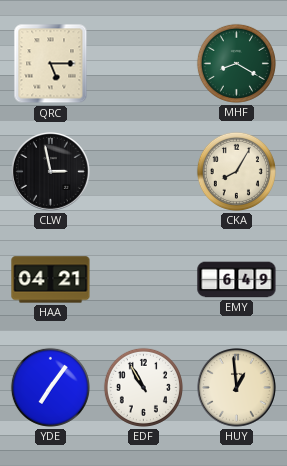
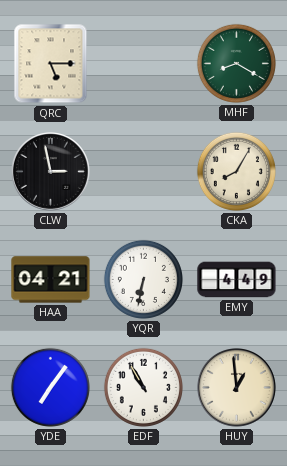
YQR: none -> 6:32
EMY: 6:49 -> 4:49
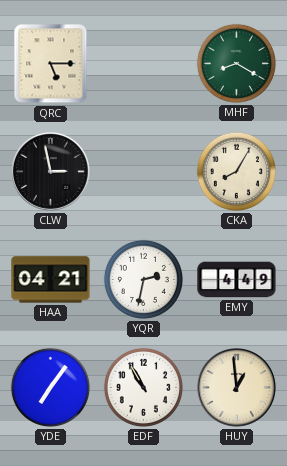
YQR: 6:32 -> 2:32
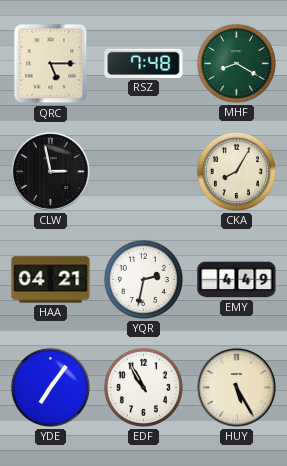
RSZ: none -> 7:48
HUY: 12:59 -> 5:25
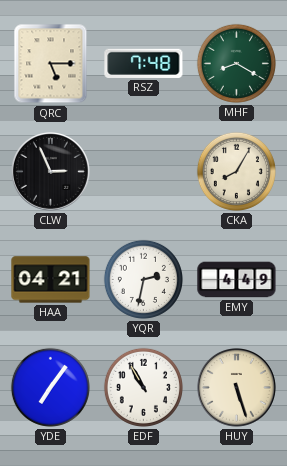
CLW: 2:58 -> 2:56
HUY: 5:25 -> 5:27
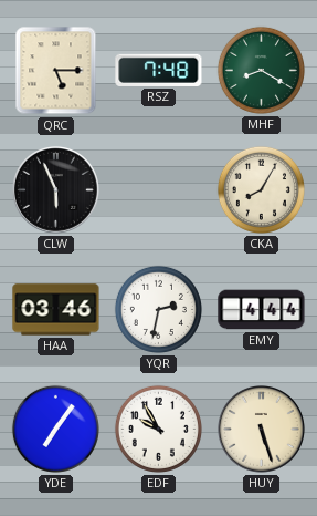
CLW: 2:56 -> 5:56
HAA: 04:21 -> 03:46
EMY: 4:49 -> 4:44
EDF: 10:55 -> 9:55
